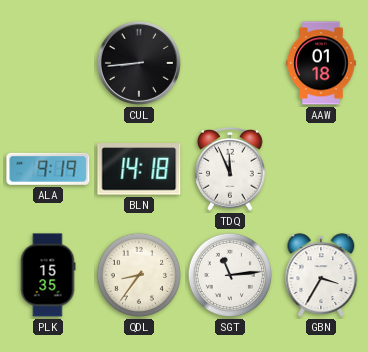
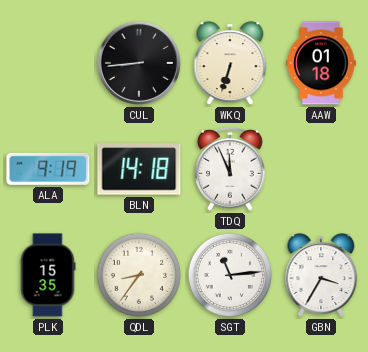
WKQ: none -> 6:33
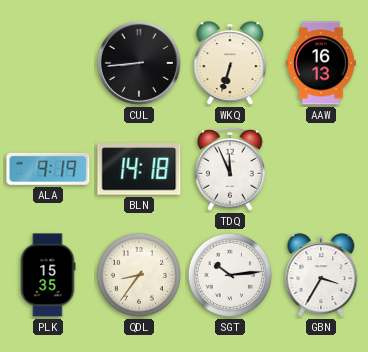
AAW: 01:18 -> 16:13
SGT: 11:14 -> 10:14
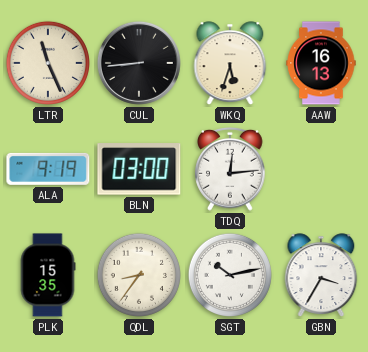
LTR: none -> 11:26
WKQ: 6:33 -> 5:33
BLN: 14:18 -> 03:00
TDQ: 11:56 -> 12:14
SGT: 10:14 -> 10:13
